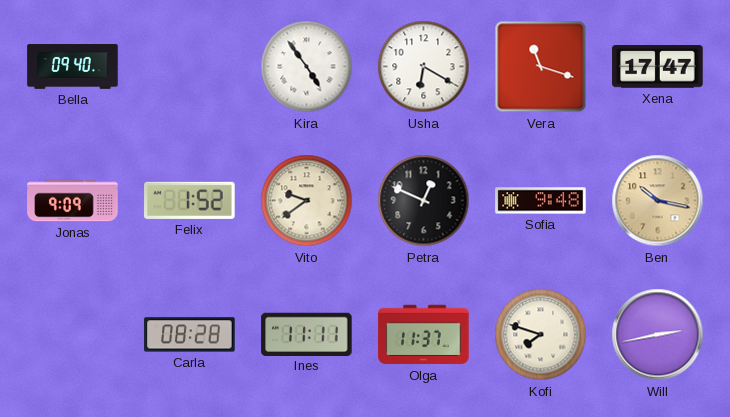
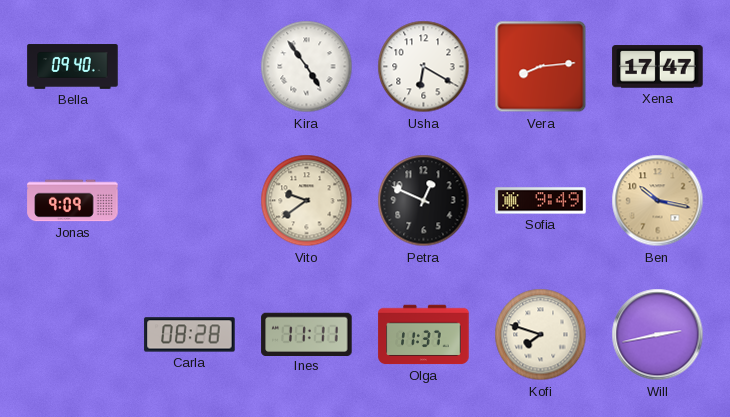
Vera: 11:18 -> 8:14
Felix: 1:52 -> none
Sofia: 9:48 -> 9:49
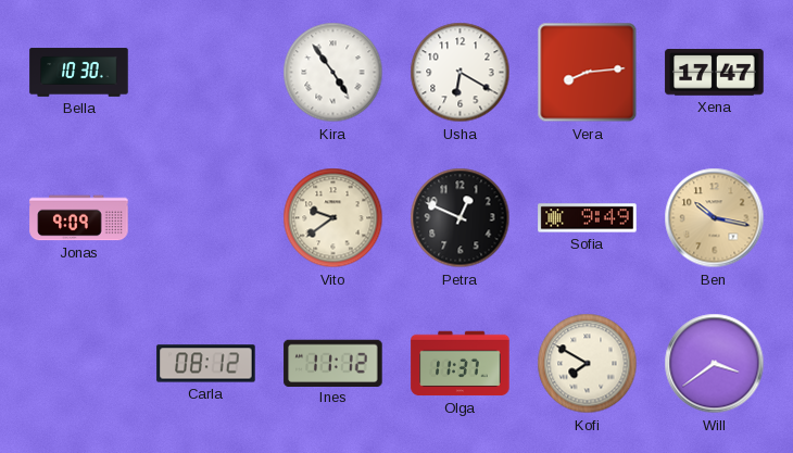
Bella: 09:40 -> 10:30
Carla: 08:28 -> 08:12
Ines: 11:11 -> 11:12
Kofi: 7:48 -> 7:50
Will: 2:43 -> 3:39
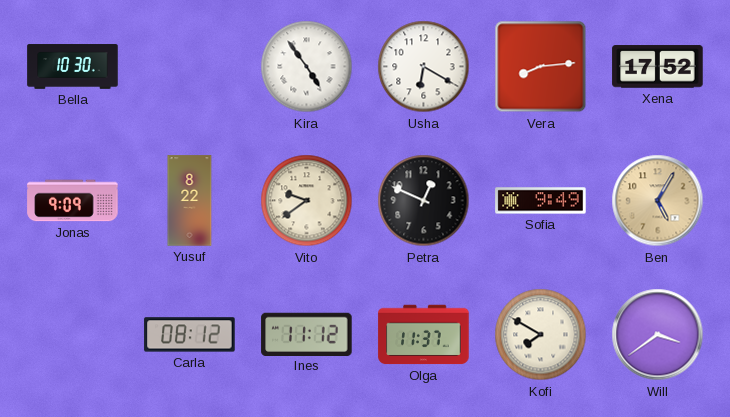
Xena: 17:47 -> 17:52
Yusuf: none -> 8:22
Ben: 10:17 -> 5:05
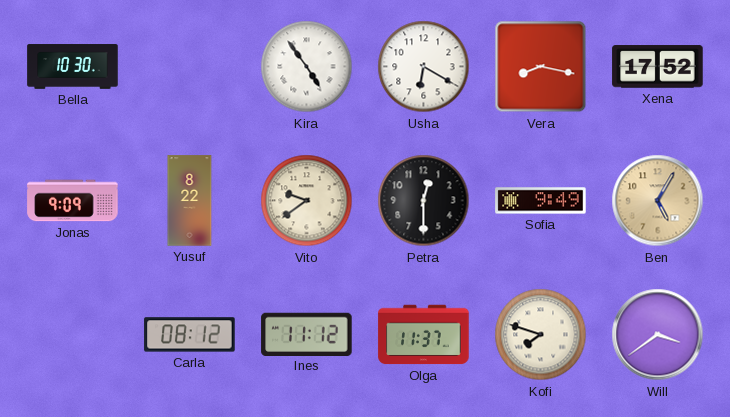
Vera: 8:14 -> 8:17
Petra: 12:49 -> 12:30
Kofi: 7:50 -> 7:48
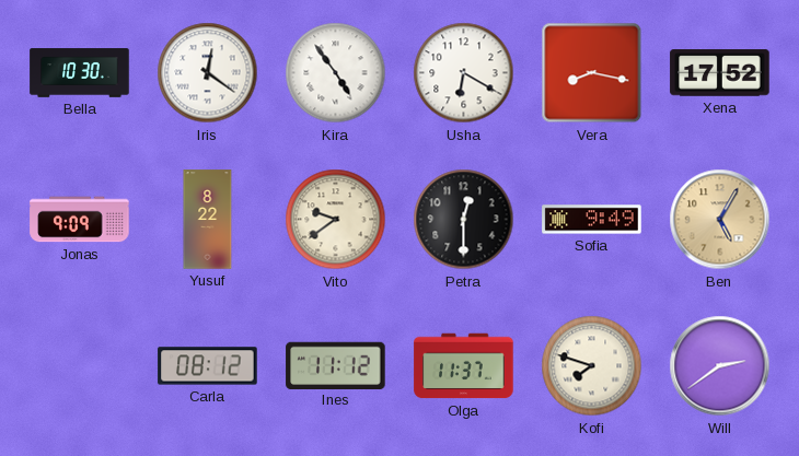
Iris: none -> 12:21
Will: 3:39 -> 2:39
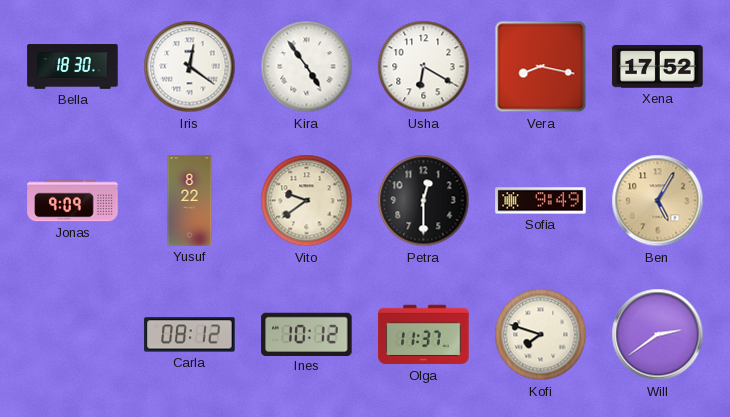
Bella: 10:30 -> 18:30
Ines: 11:12 -> 10:12
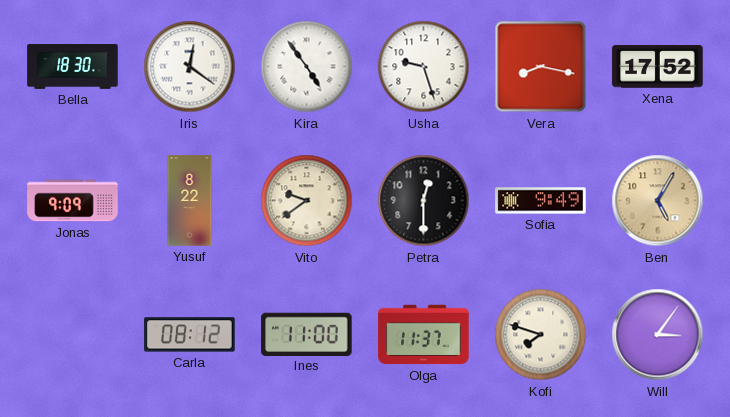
Usha: 6:20 -> 9:27
Ines: 10:12 -> 11:00
Will: 2:39 -> 3:06
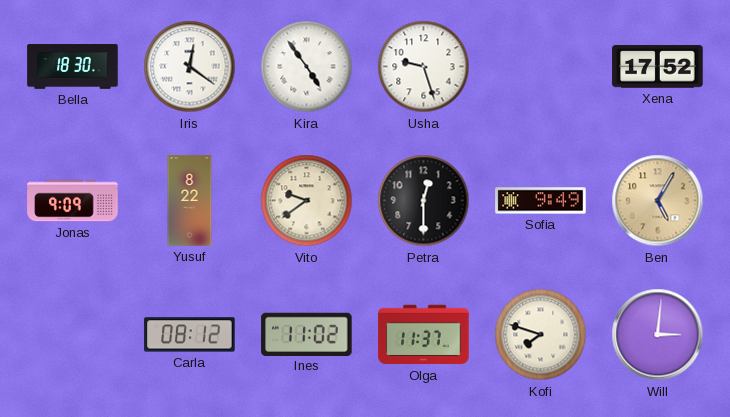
Vera: 8:17 -> none
Ines: 11:00 -> 11:02
Will: 3:06 -> 3:01
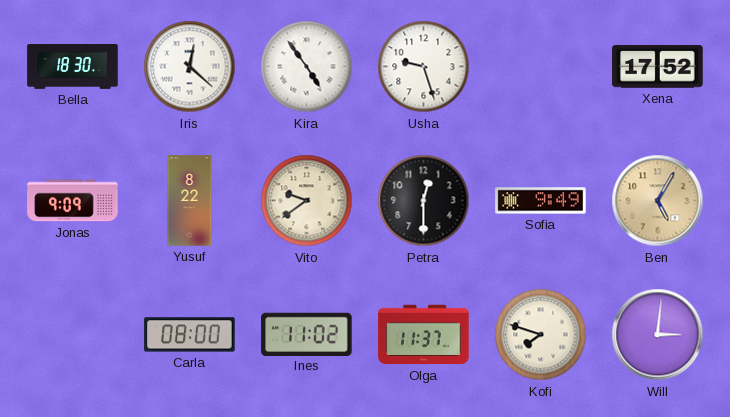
Iris: 12:21 -> 12:22
Carla: 08:12 -> 08:00
